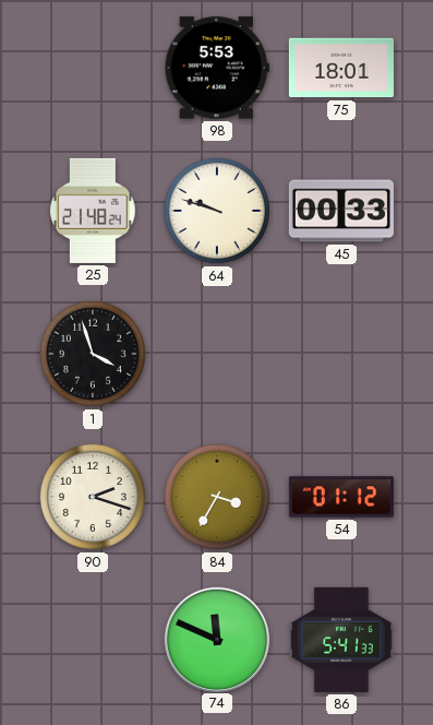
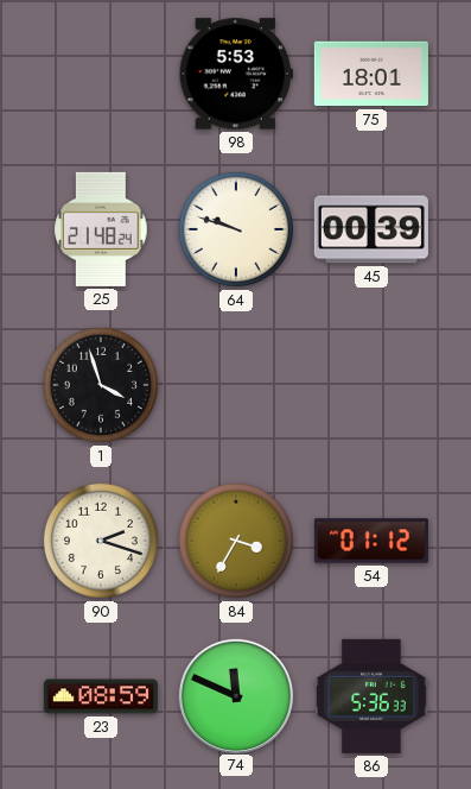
45: 00:33 -> 00:39
23: none -> 08:59
86: 5:41 -> 5:36
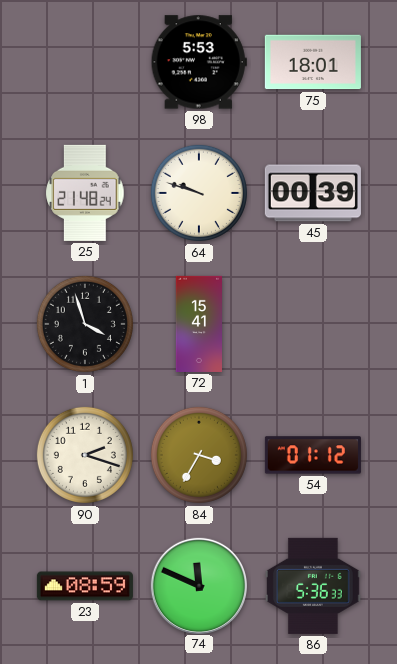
72: none -> 15:41
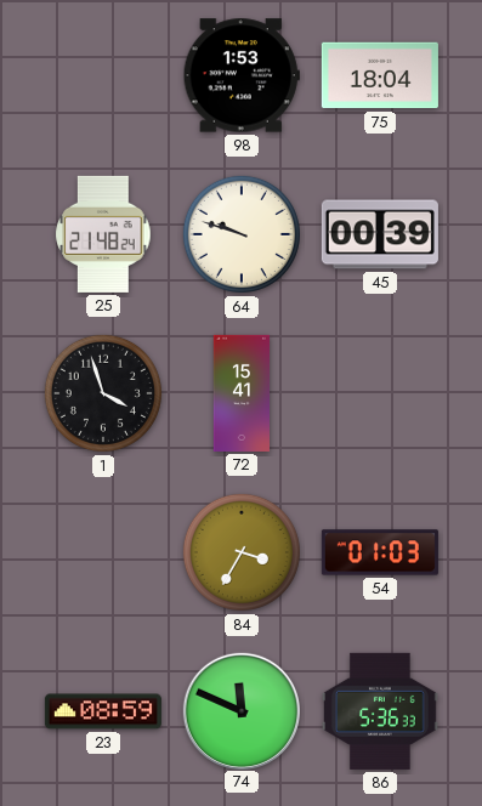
98: 5:53 -> 1:53
75: 18:01 -> 18:04
90: 2:18 -> none
54: 01:12 -> 01:03
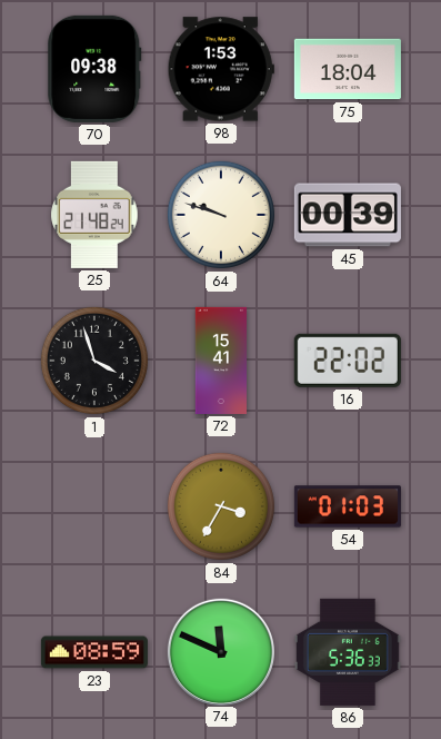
70: none -> 09:38
16: none -> 22:02
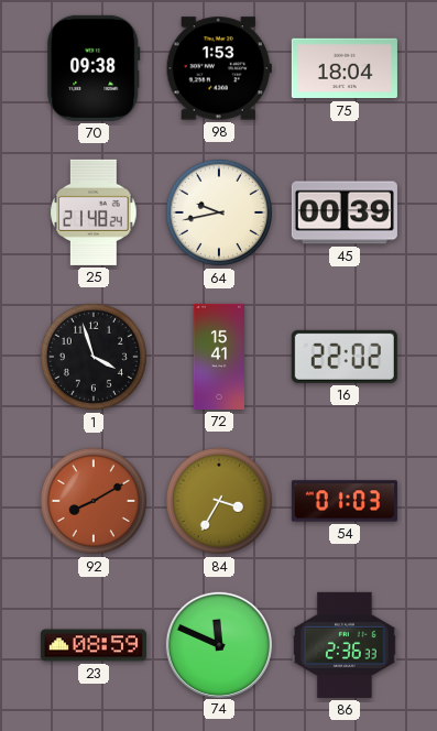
64: 9:48 -> 9:43
92: none -> 8:10
86: 5:36 -> 2:36
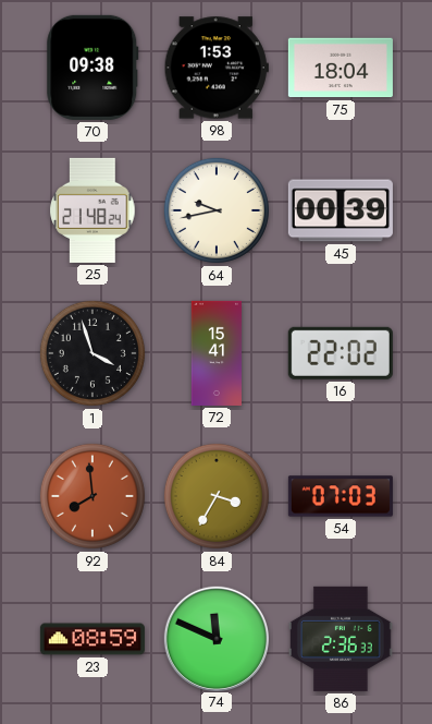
92: 8:10 -> 7:59
54: 01:03 -> 07:03
